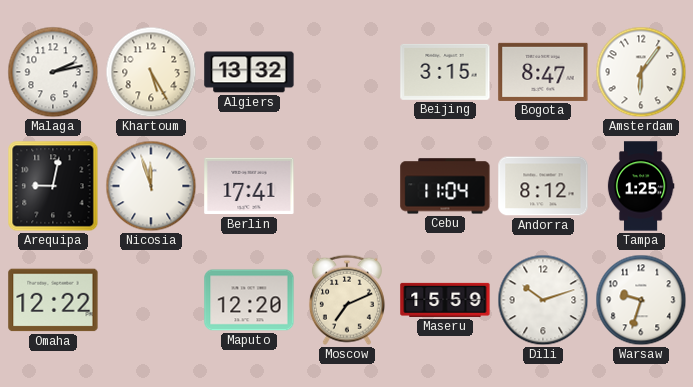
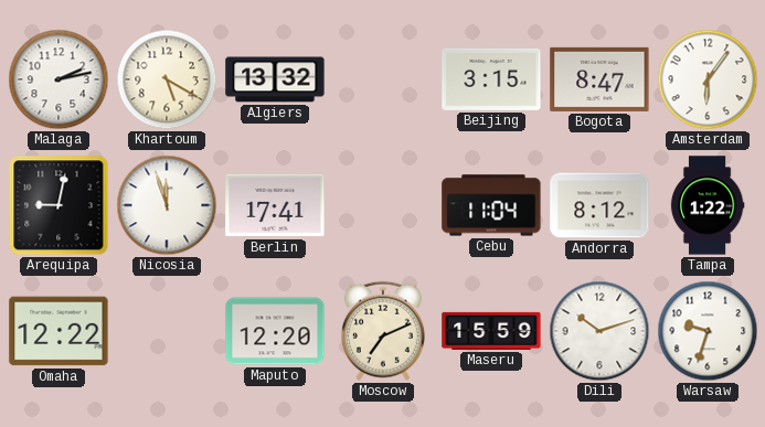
Khartoum: 5:25 -> 5:20
Tampa: 1:25 -> 1:22
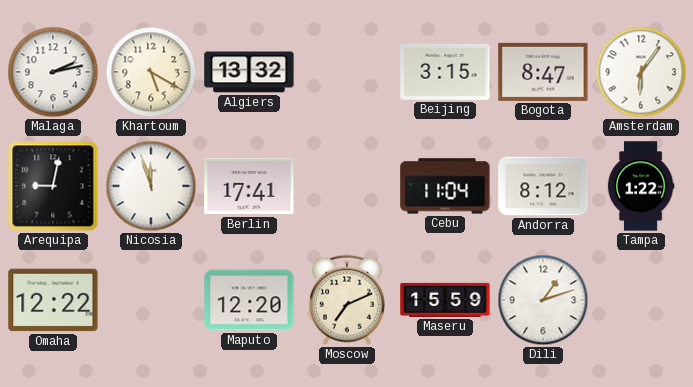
Dili: 10:12 -> 1:12
Warsaw: 9:33 -> none
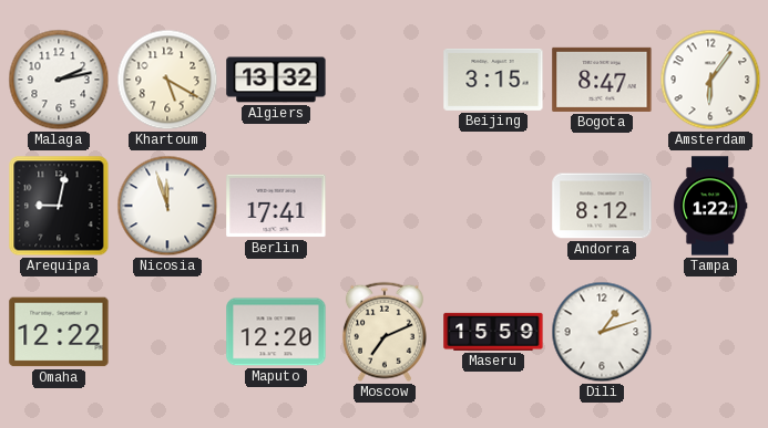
Cebu: 11:04 -> none
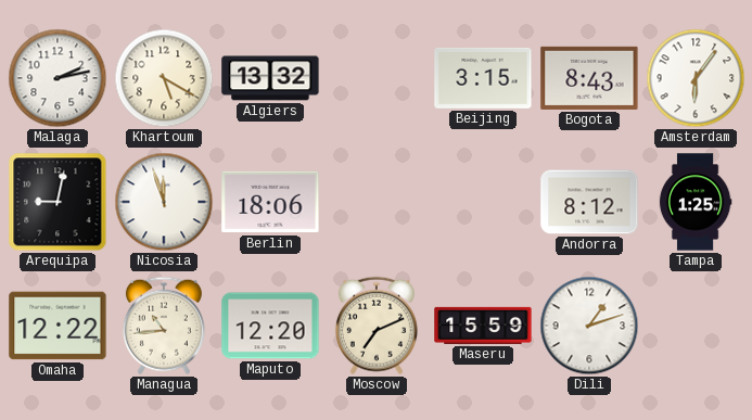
Bogota: 8:47 -> 8:43
Berlin: 17:41 -> 18:06
Tampa: 1:22 -> 1:25
Managua: none -> 10:44
